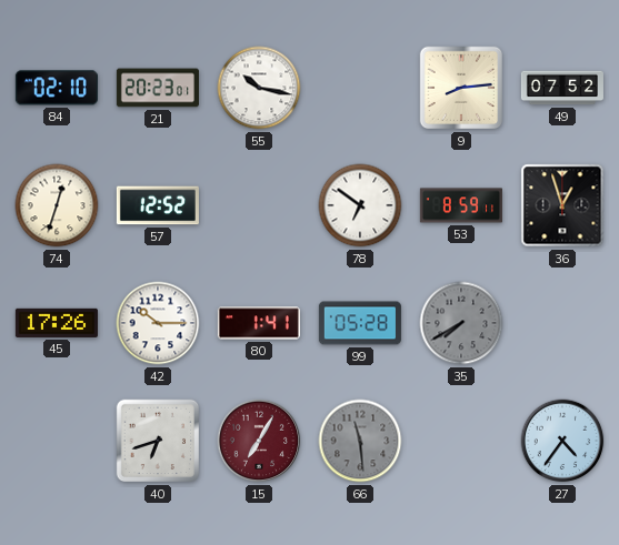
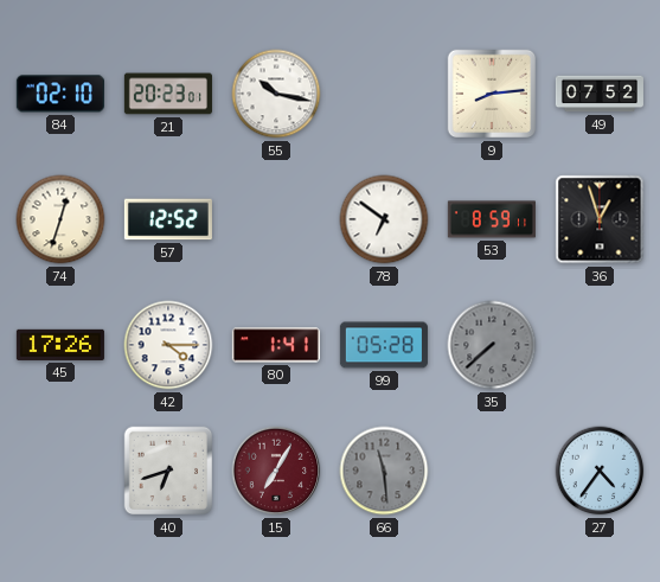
42: 10:15 -> 4:15
35: 7:40 -> 7:38
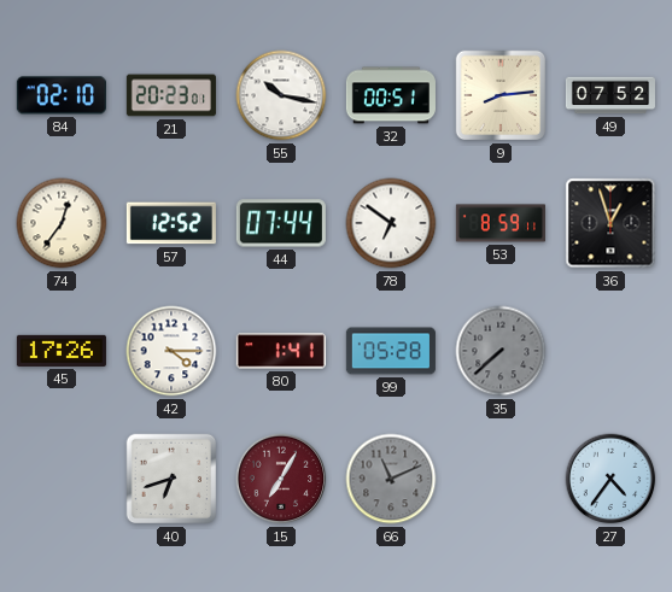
32: none -> 00:51
74: 12:33 -> 12:36
44: none -> 07:44
66: 11:29 -> 11:11
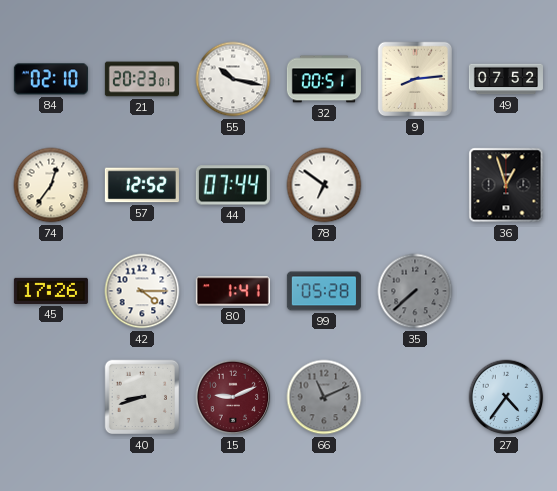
53: 8:59 -> none
40: 6:42 -> 8:42
15: 7:05 -> 9:11
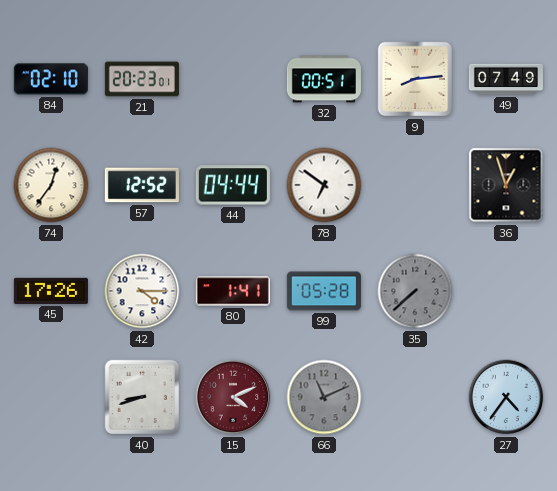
55: 10:17 -> none
49: 07:52 -> 07:49
44: 07:44 -> 04:44
15: 9:11 -> 4:11
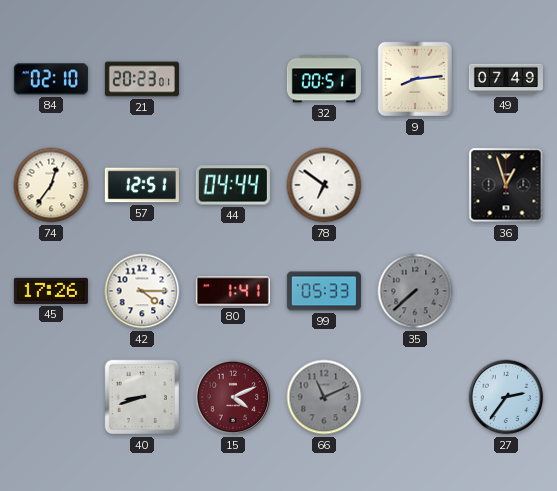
57: 12:52 -> 12:51
99: 05:28 -> 05:33
27: 4:36 -> 2:36
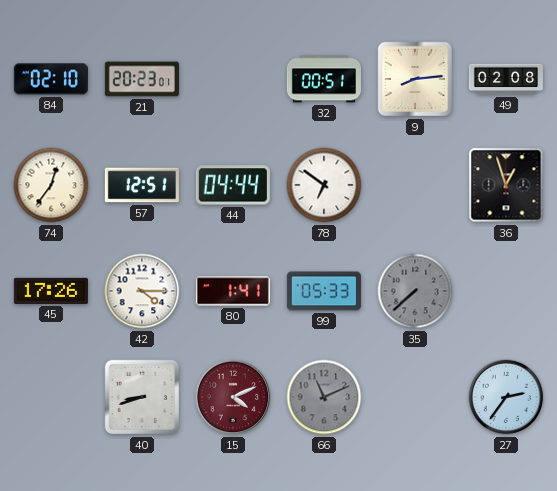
49: 07:49 -> 02:08
